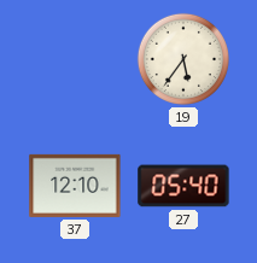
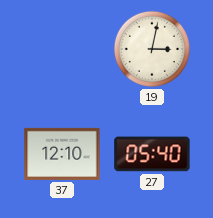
19: 5:36 -> 3:02
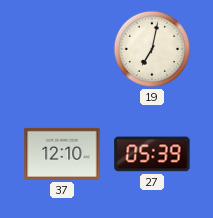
19: 3:02 -> 7:02
27: 05:40 -> 05:39
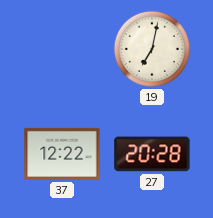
37: 12:10 -> 12:22
27: 05:39 -> 20:28
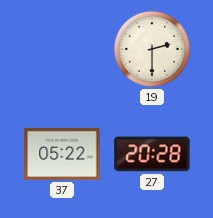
19: 7:02 -> 2:30
37: 12:22 -> 05:22
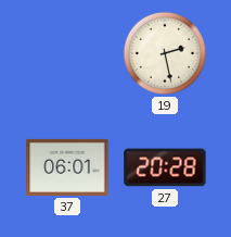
19: 2:30 -> 2:28
37: 05:22 -> 06:01
